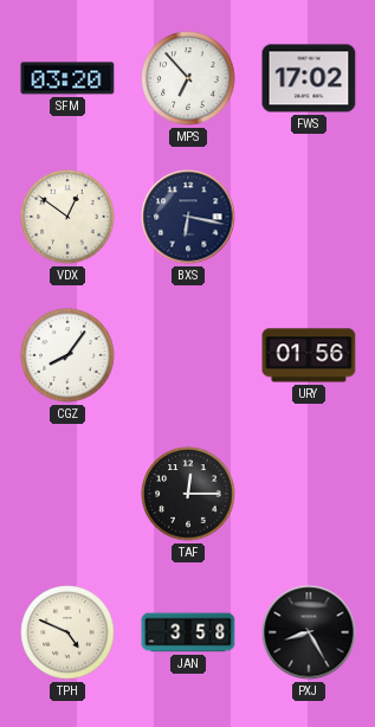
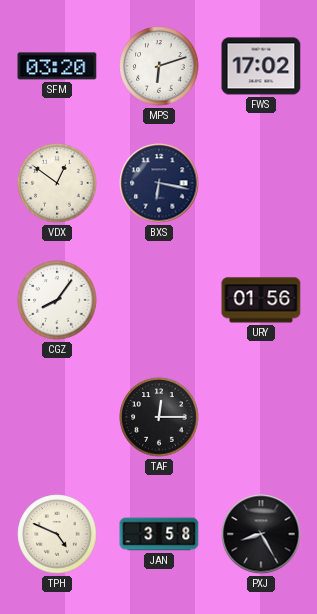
MPS: 6:53 -> 6:12
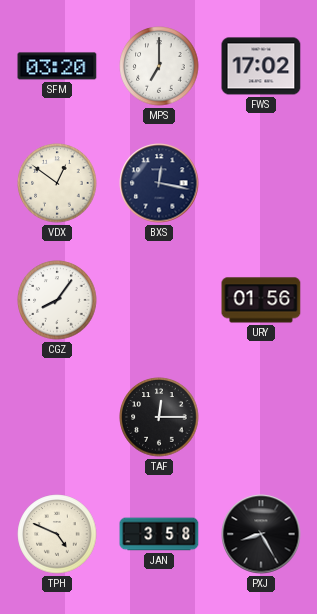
MPS: 6:12 -> 7:00
BXS: 6:17 -> 12:17
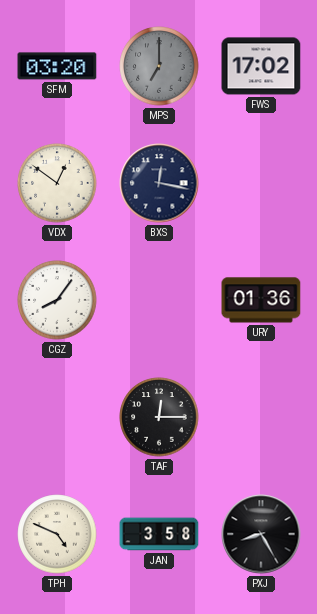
MPS dial: white -> grey
URY: 01:56 -> 01:36
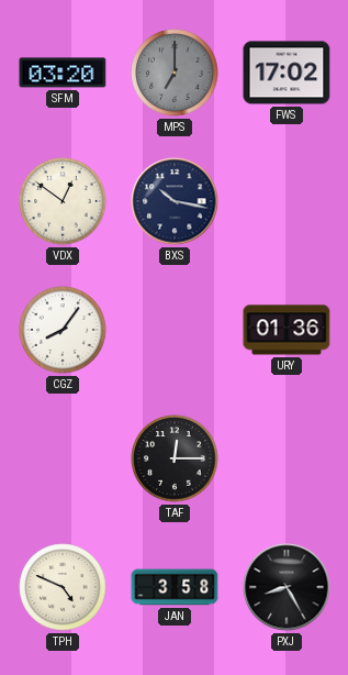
BXS: 12:17 -> 10:17
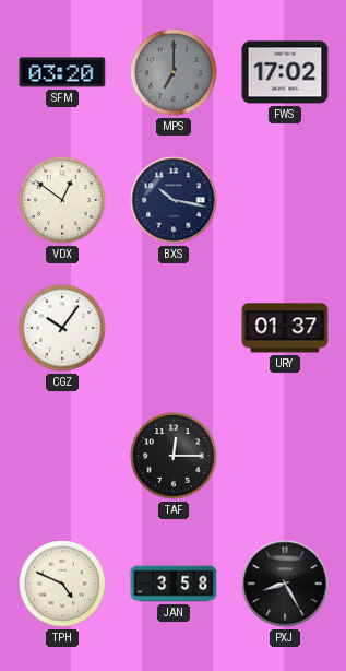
CGZ: 8:06 -> 10:06
URY: 01:36 -> 01:37
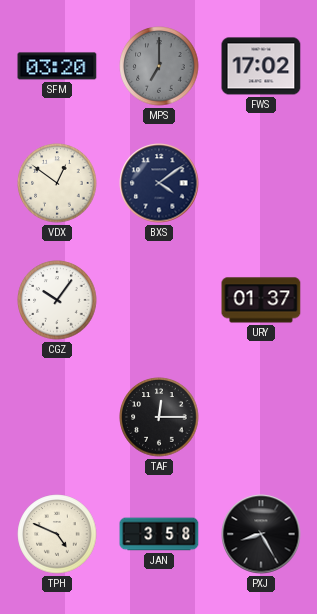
BXS: 10:17 -> 4:09
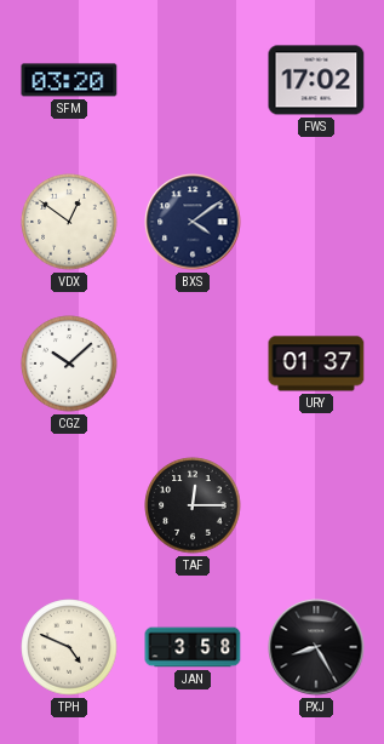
MPS: 7:00 -> none
CGZ: 10:06 -> 10:08
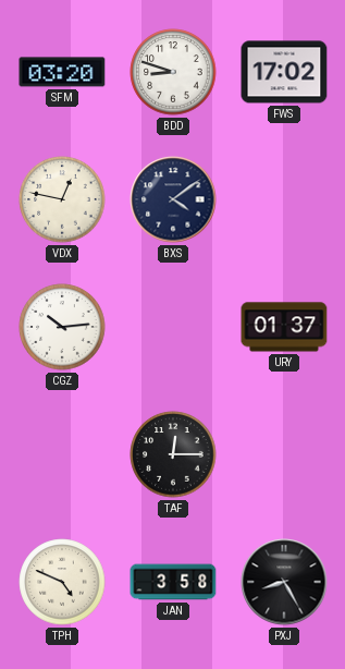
BDD: none -> 8:48
VDX: 12:51 -> 12:47
CGZ: 10:08 -> 10:14
